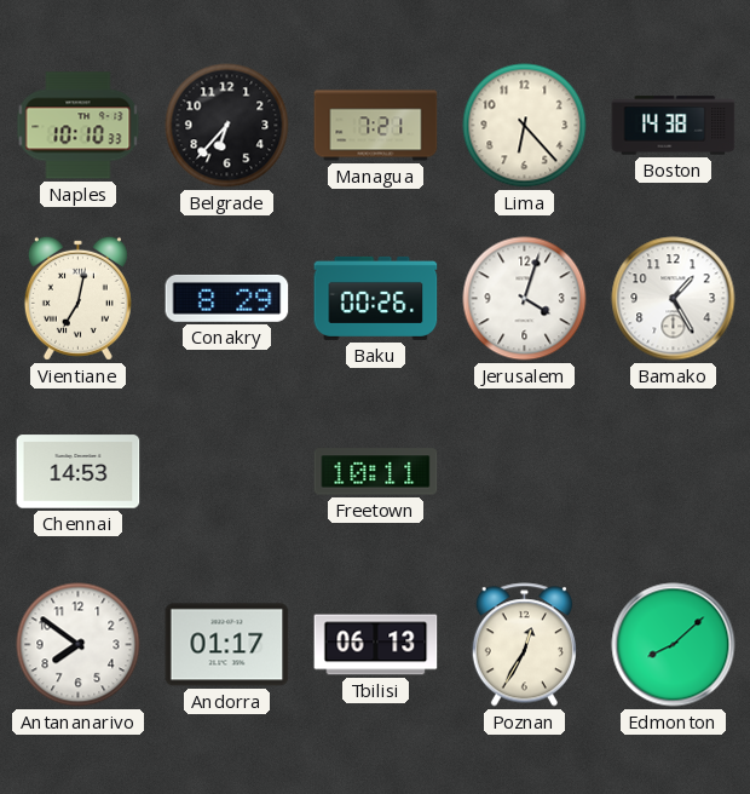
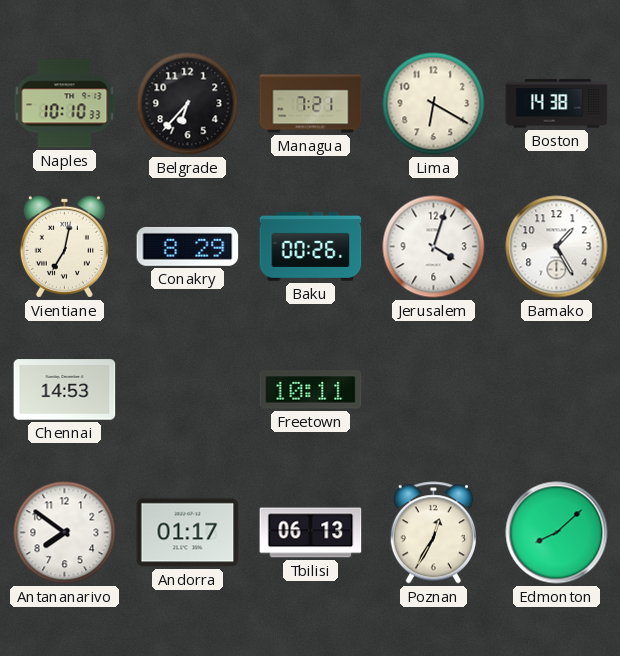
Lima: 6:23 -> 6:20
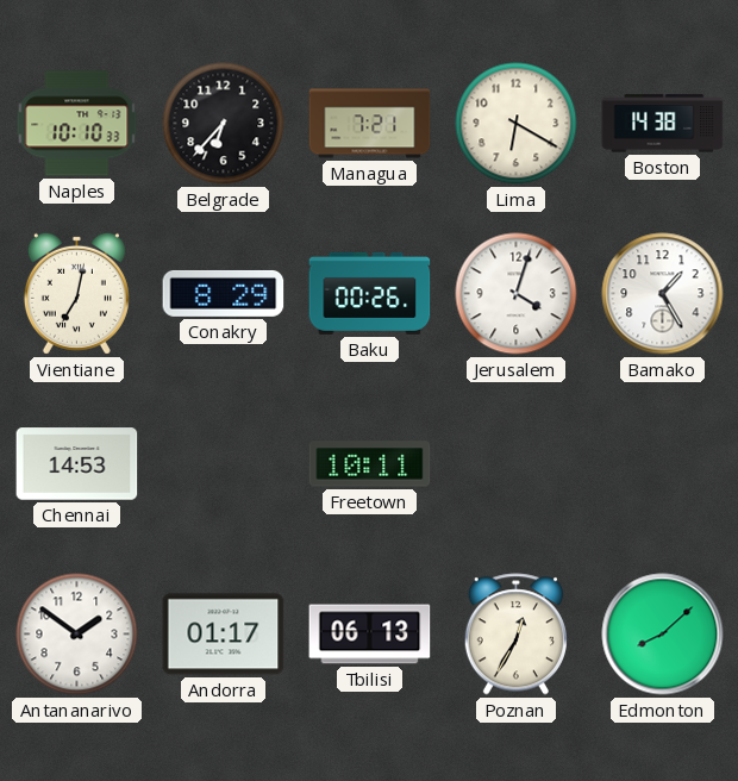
Antananarivo: 7:51 -> 1:51
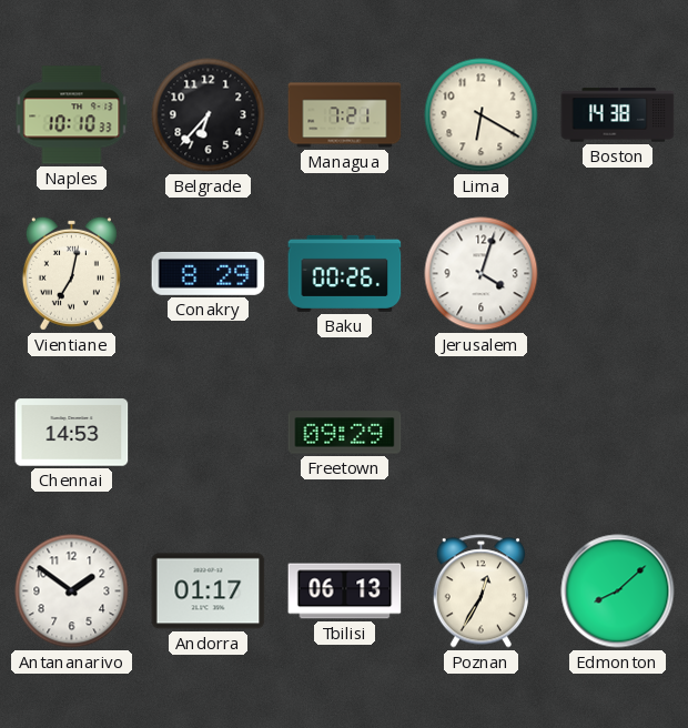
Bamako: 1:25 -> none
Freetown: 10:11 -> 09:29
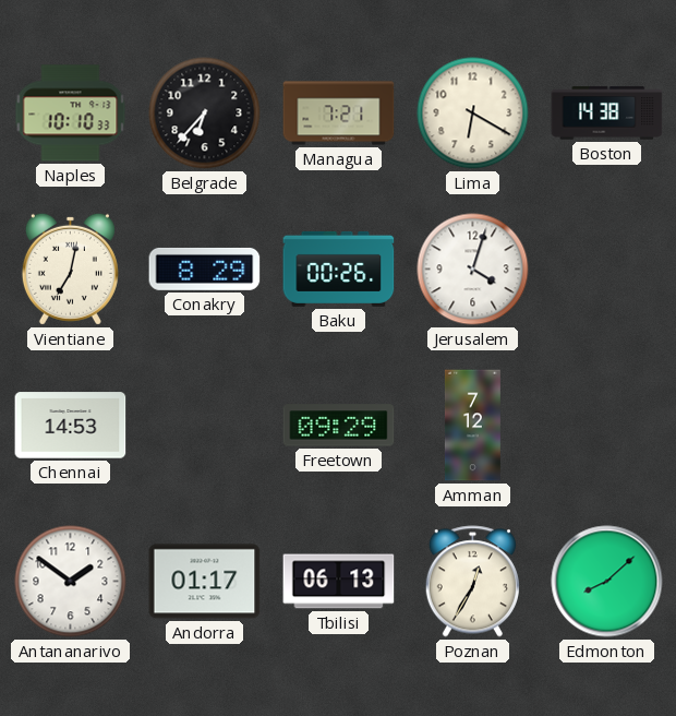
Amman: none -> 7:12
